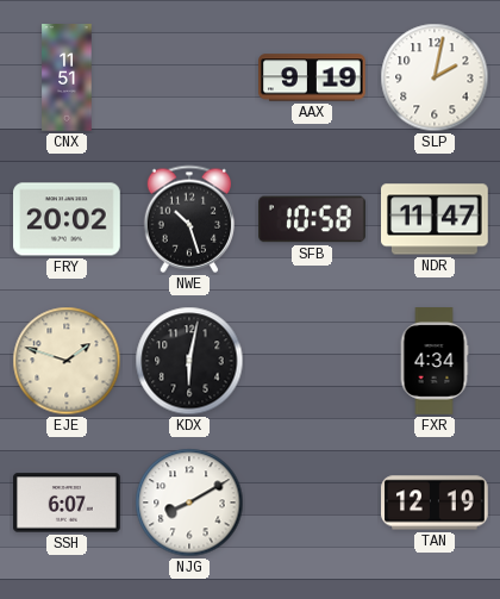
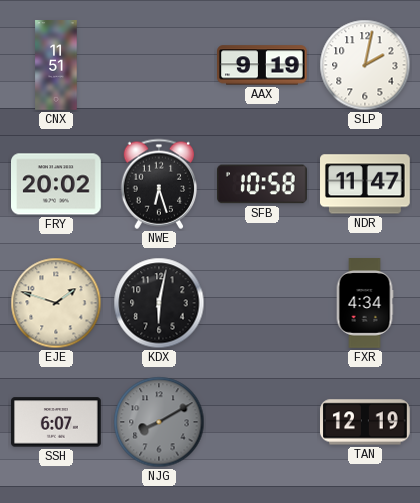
NWE: 10:27 -> 6:27
NJG dial: white -> grey
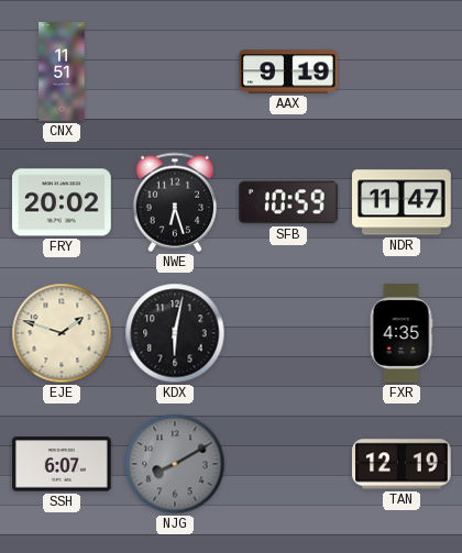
SLP: 2:02 -> none
SFB: 10:58 -> 10:59
FXR: 4:34 -> 4:35
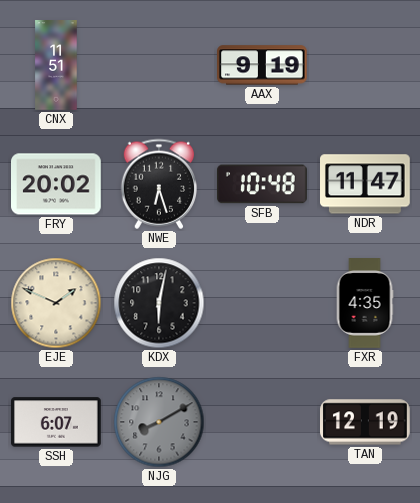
SFB: 10:59 -> 10:48
EJE: 1:48 -> 1:49
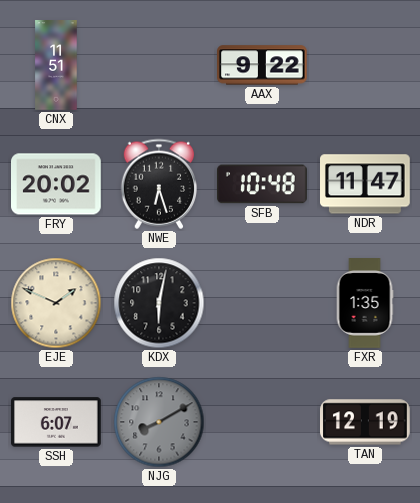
AAX: 9:19 -> 9:22
FXR: 4:35 -> 1:35
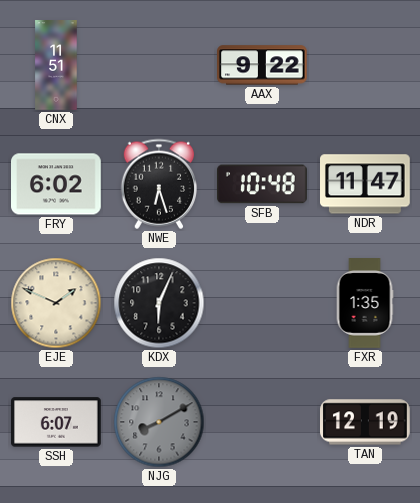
FRY: 20:02 -> 6:02
KDX: 6:02 -> 6:04
